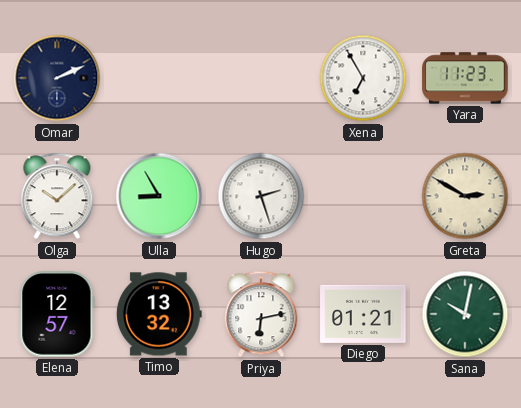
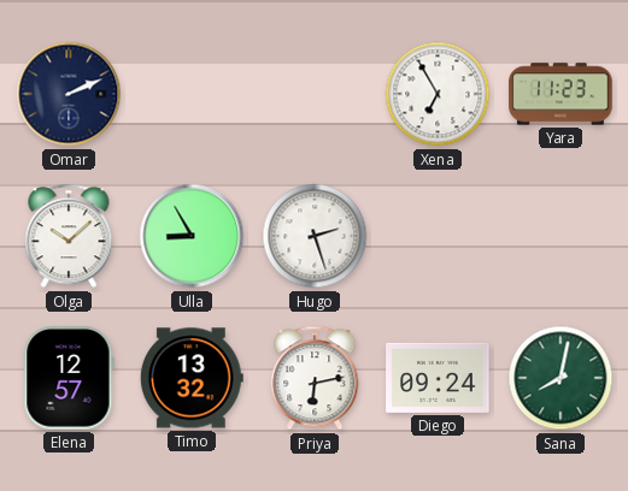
Greta: 2:50 -> none
Diego: 01:21 -> 09:24
Sana: 10:02 -> 8:02
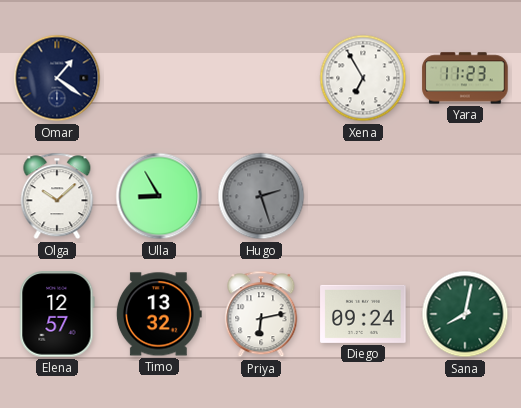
Omar: 2:11 -> 1:21
Hugo dial: white -> grey
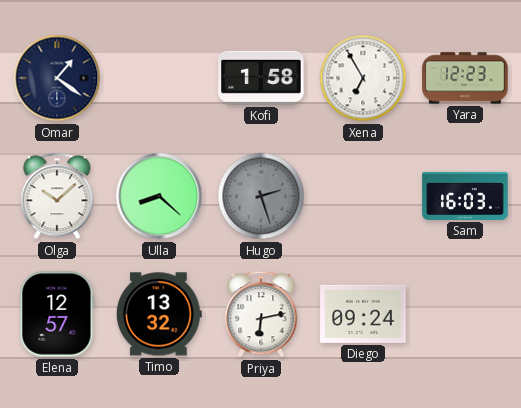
Kofi: none -> 1:58
Yara: 11:23 -> 12:23
Ulla: 8:55 -> 8:22
Sam: none -> 16:03
Sana: 8:02 -> none
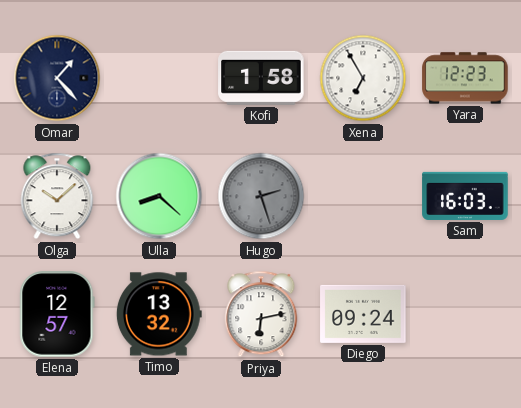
Omar: 1:21 -> 1:23
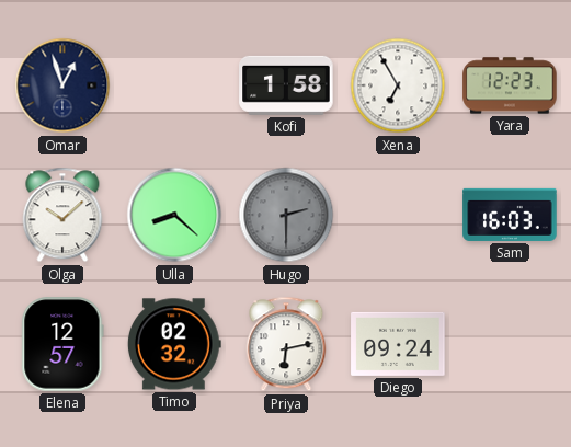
Omar: 1:23 -> 12:57
Hugo: 2:27 -> 2:30
Timo: 13:32 -> 02:32
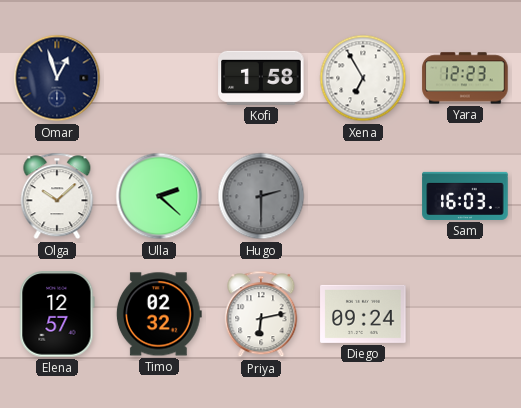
Ulla: 8:22 -> 2:22
